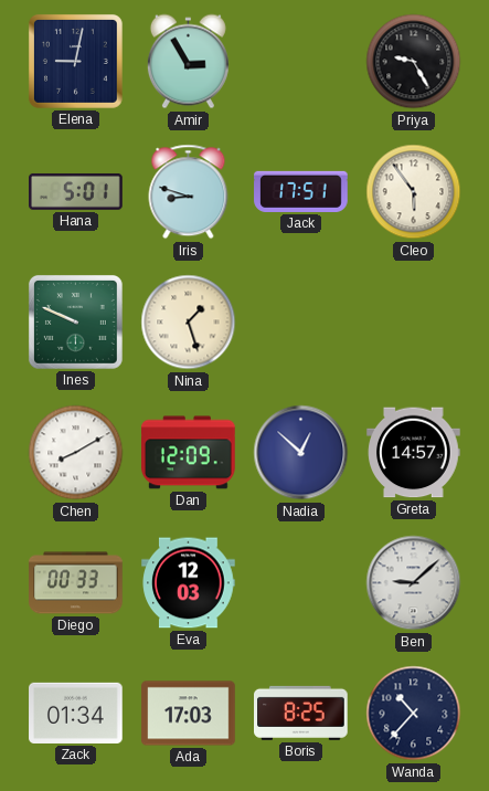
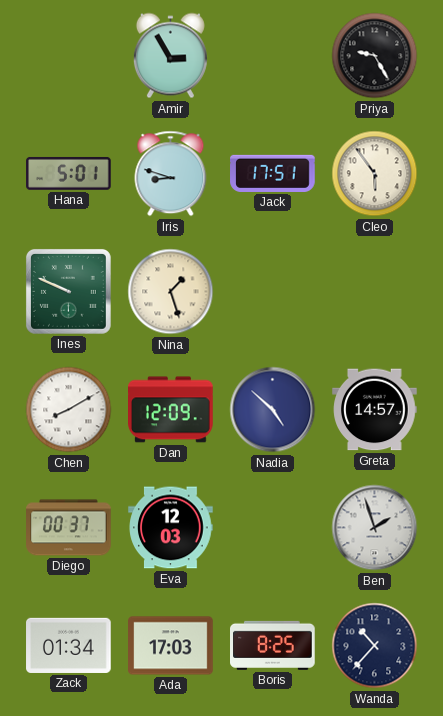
Elena: 9:02 -> none
Nadia: 12:52 -> 4:52
Diego: 00:33 -> 00:37
Ben: 9:08 -> 1:57
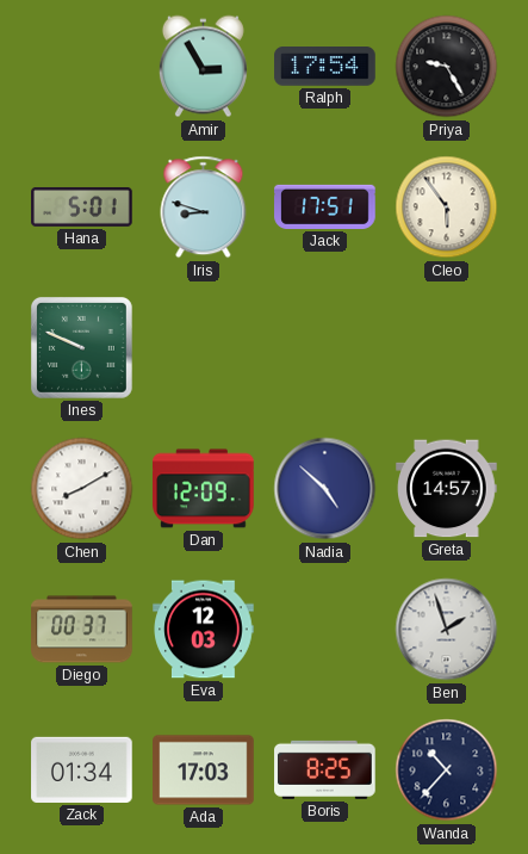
Ralph: none -> 17:54
Nina: 1:27 -> none
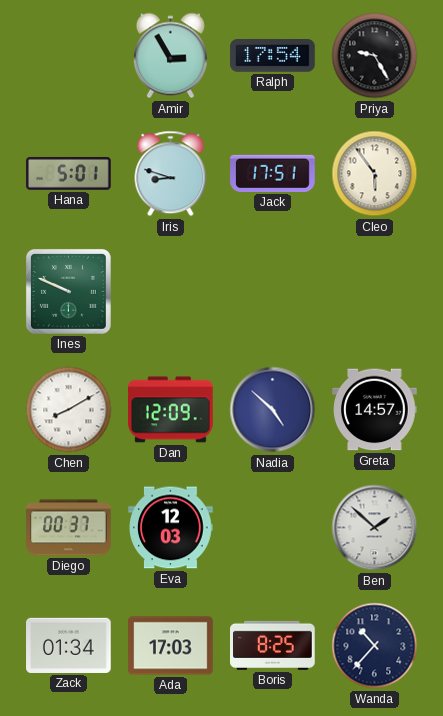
Ben: 1:57 -> 1:52
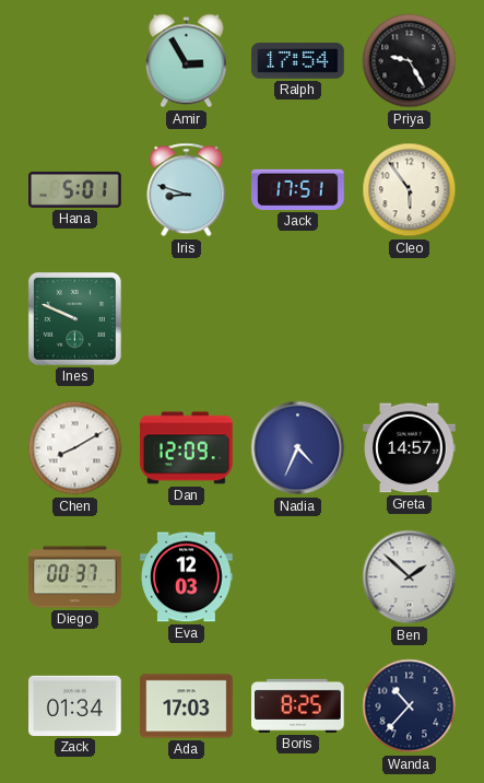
Nadia: 4:52 -> 4:34
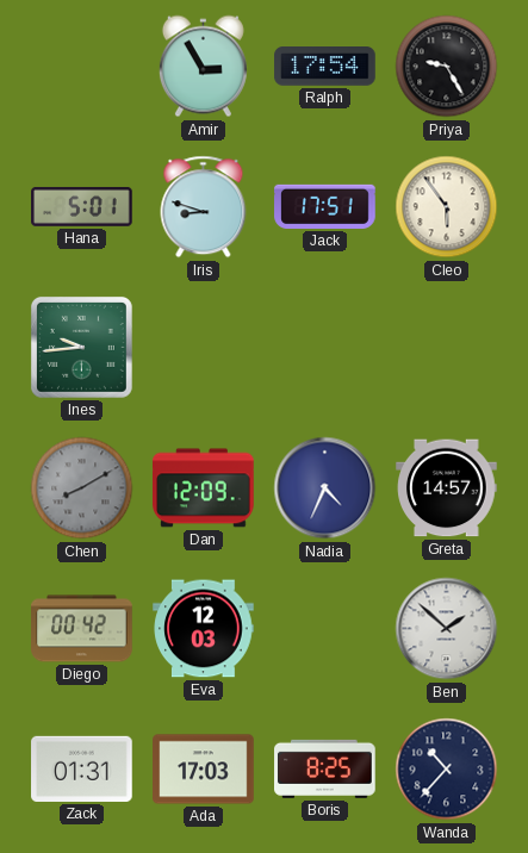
Ines: 9:49 -> 9:44
Chen dial: white -> grey
Diego: 00:37 -> 00:42
Zack: 01:34 -> 01:31
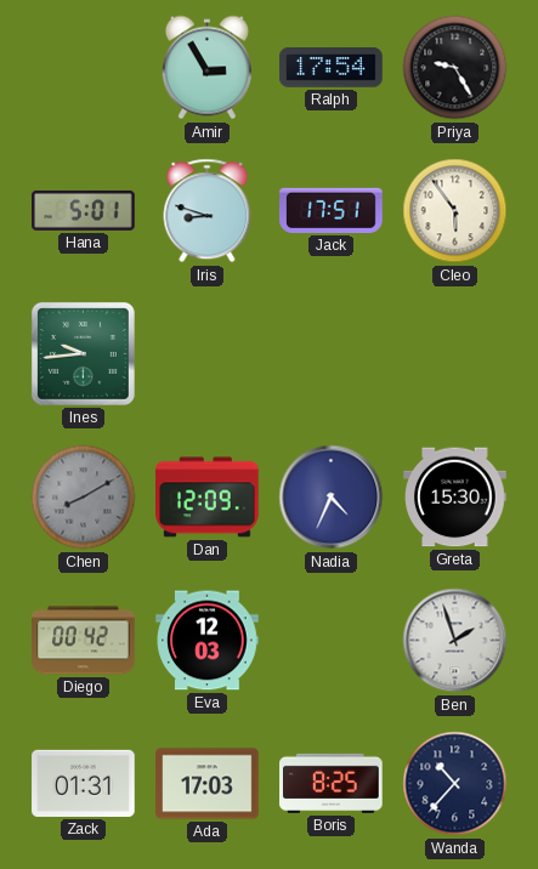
Greta: 14:57 -> 15:30
Ben: 1:52 -> 1:57
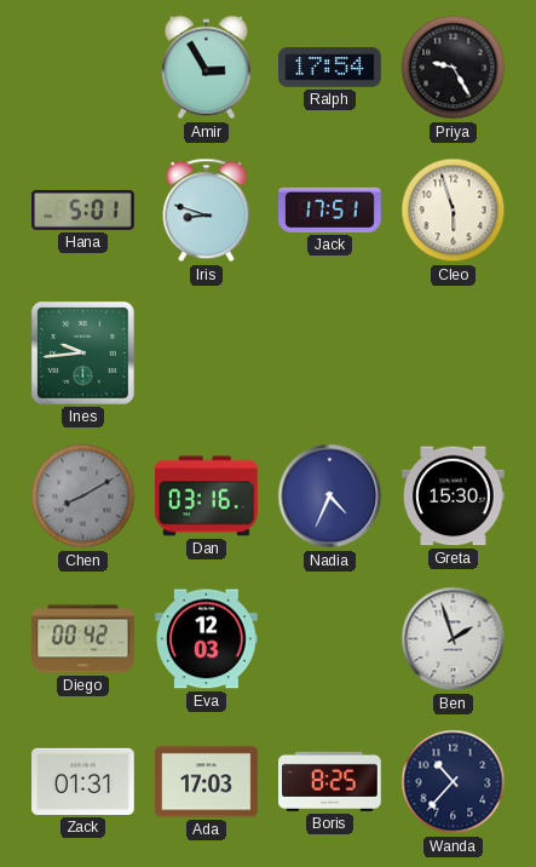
Cleo: 5:54 -> 5:57
Dan: 12:09 -> 03:16
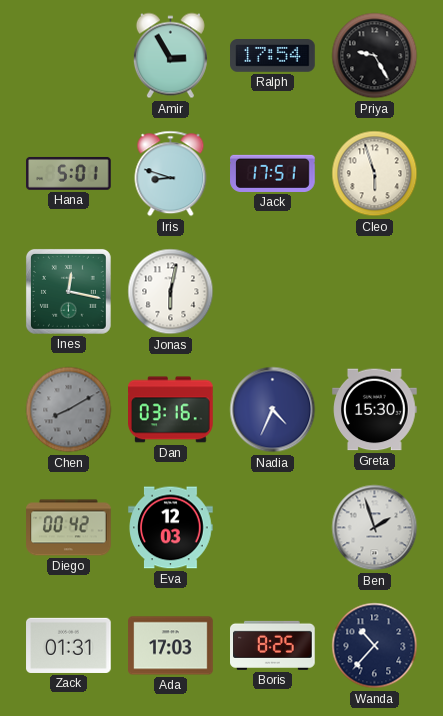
Ines: 9:44 -> 12:17
Jonas: none -> 6:02
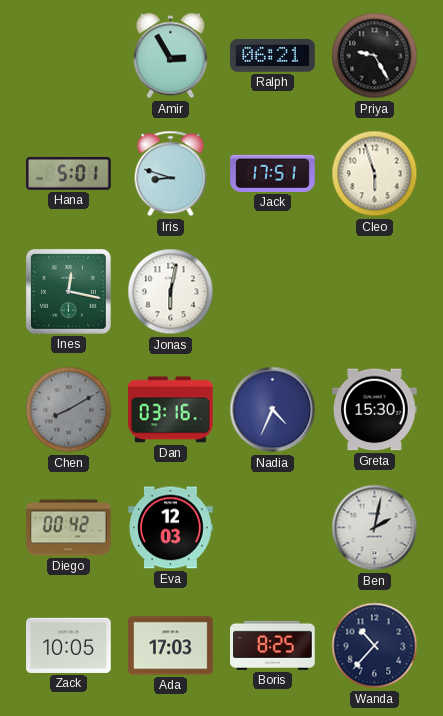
Ralph: 17:54 -> 06:21
Ben: 1:57 -> 2:02
Zack: 01:31 -> 10:05
